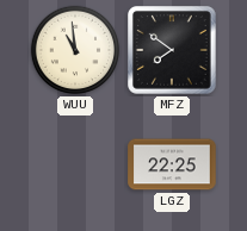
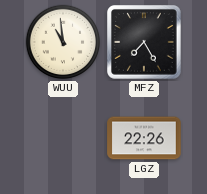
MFZ: 7:51 -> 7:25
LGZ: 22:25 -> 22:26
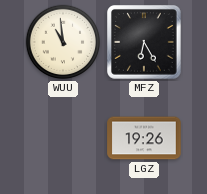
MFZ: 7:25 -> 6:25
LGZ: 22:26 -> 19:26
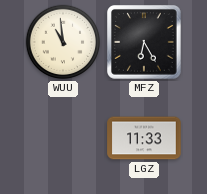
LGZ: 19:26 -> 11:33
